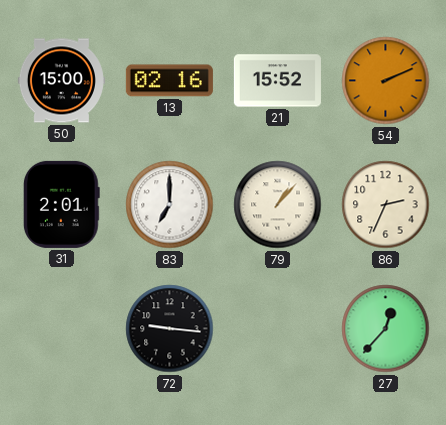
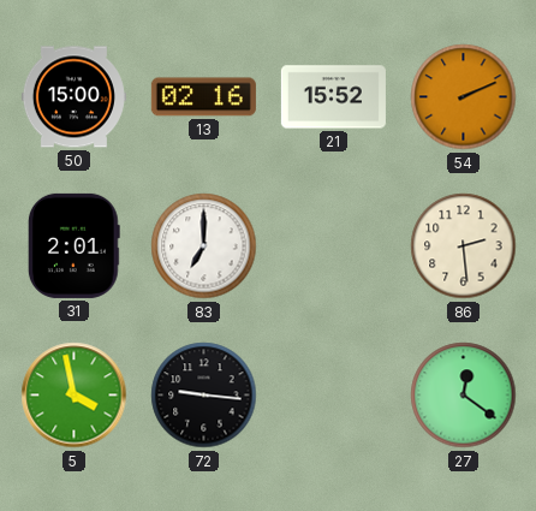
79: 1:07 -> none
86: 2:34 -> 2:29
5: none -> 3:58
27: 12:37 -> 12:21
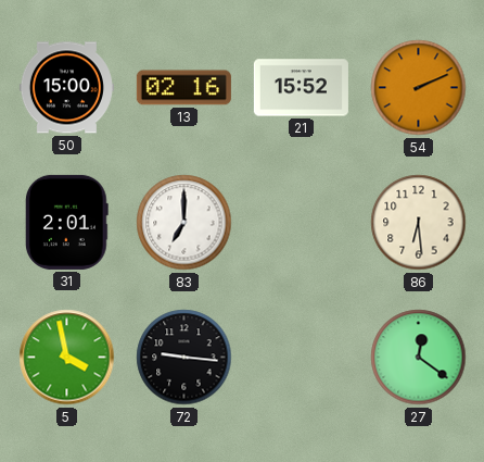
86: 2:29 -> 6:29
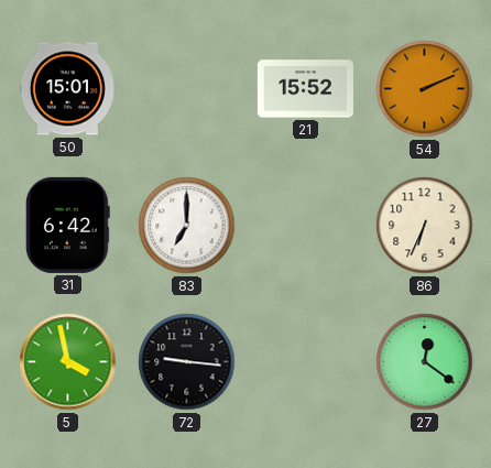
50: 15:00 -> 15:01
13: 02:16 -> none
31: 2:01 -> 6:42
86: 6:29 -> 6:34
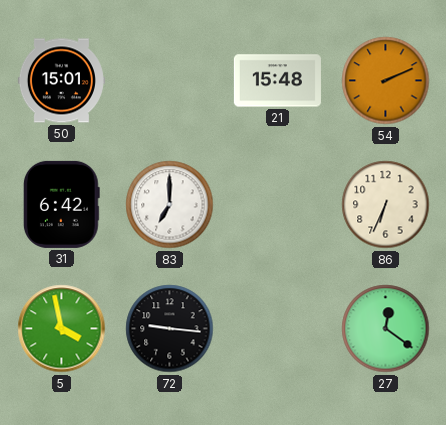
21: 15:52 -> 15:48
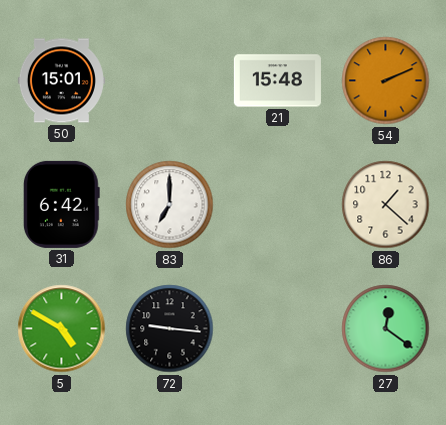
86: 6:34 -> 1:22
5: 3:58 -> 4:50
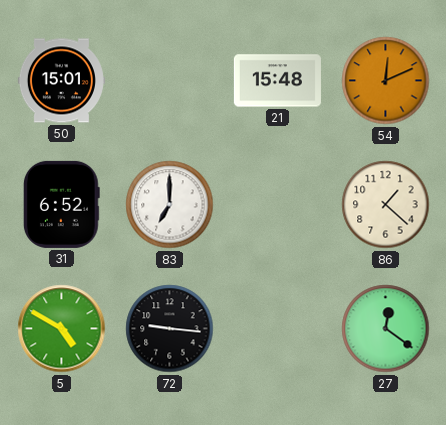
54: 2:11 -> 12:11
31: 6:42 -> 6:52
